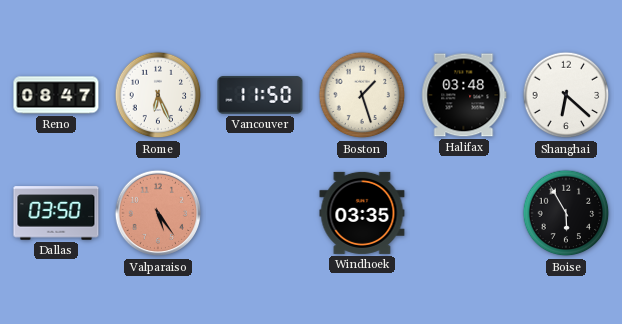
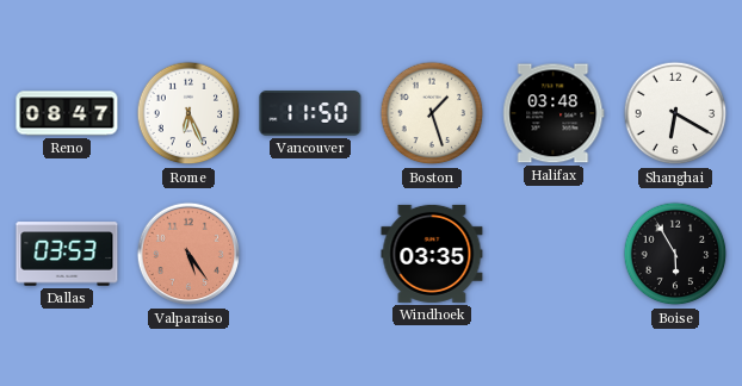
Shanghai: 6:22 -> 6:20
Dallas: 03:50 -> 03:53
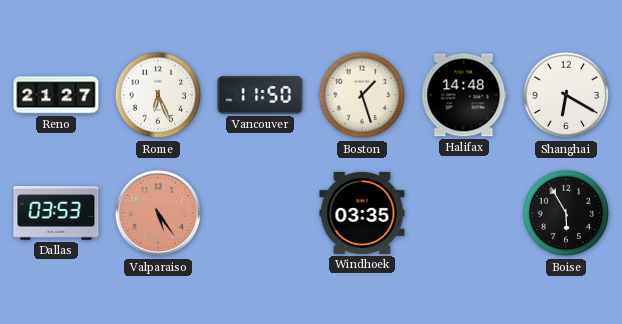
Reno: 08:47 -> 21:27
Halifax: 03:48 -> 14:48
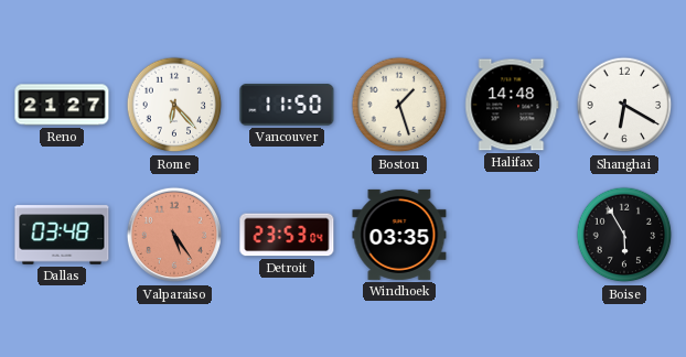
Rome: 6:26 -> 6:23
Dallas: 03:53 -> 03:48
Detroit: none -> 23:53
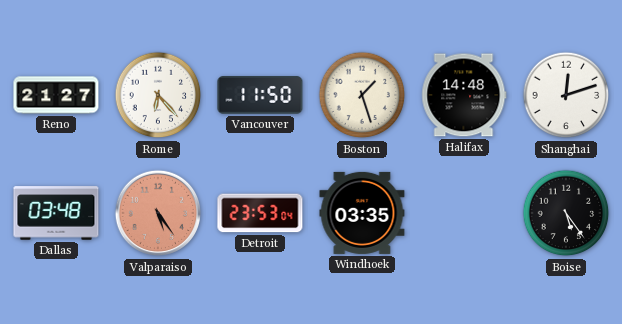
Shanghai: 6:20 -> 12:12
Boise: 5:55 -> 5:24
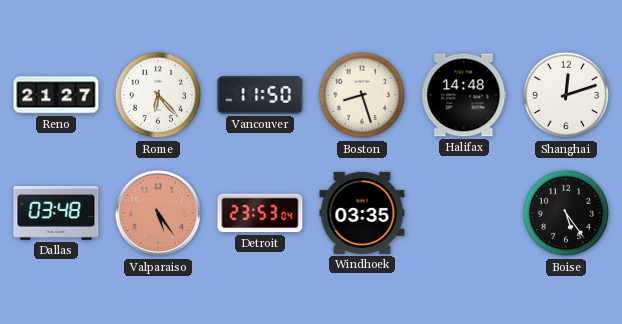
Boston: 1:27 -> 8:27
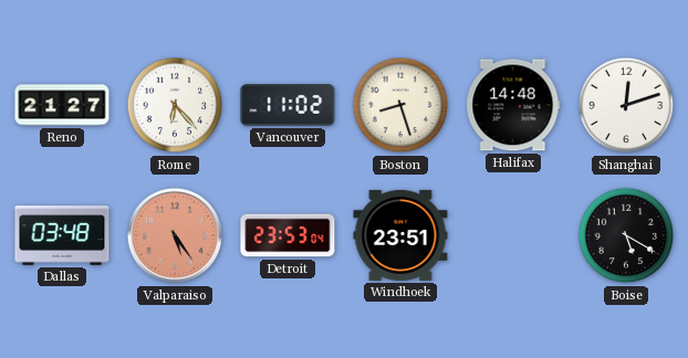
Vancouver: 11:50 -> 11:02
Windhoek: 03:35 -> 23:51
Boise: 5:24 -> 5:20
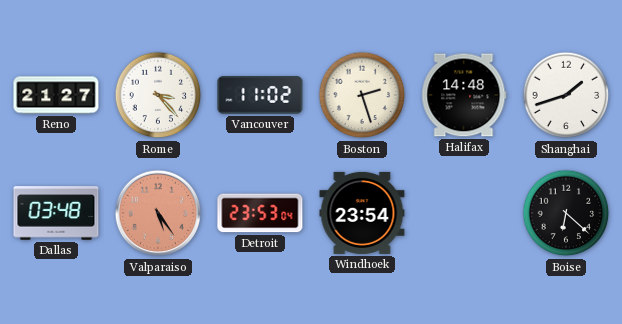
Rome: 6:23 -> 3:23
Boston: 8:27 -> 2:27
Shanghai: 12:12 -> 1:42
Windhoek: 23:51 -> 23:54
Boise: 5:20 -> 6:22
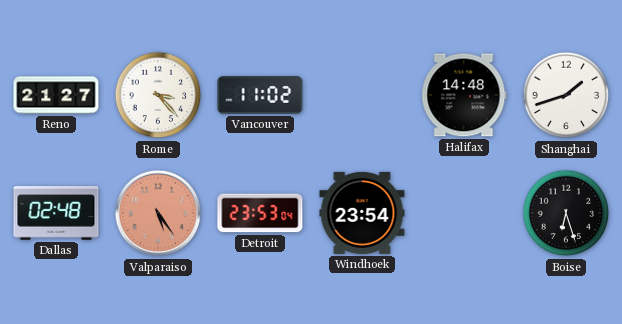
Boston: 2:27 -> none
Dallas: 03:48 -> 02:48
Boise: 6:22 -> 6:27
